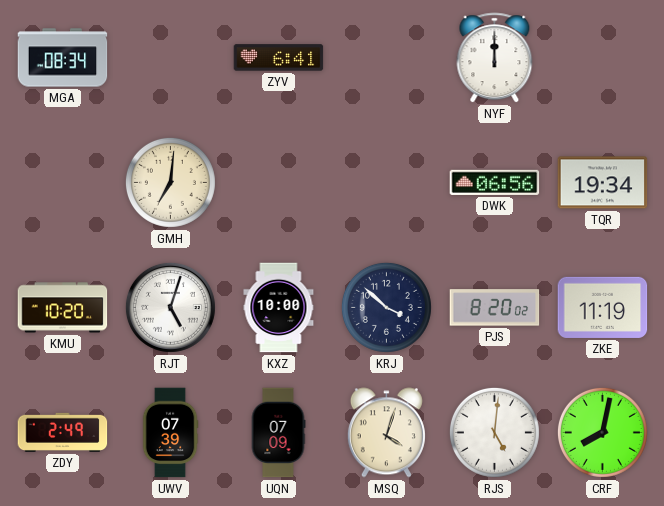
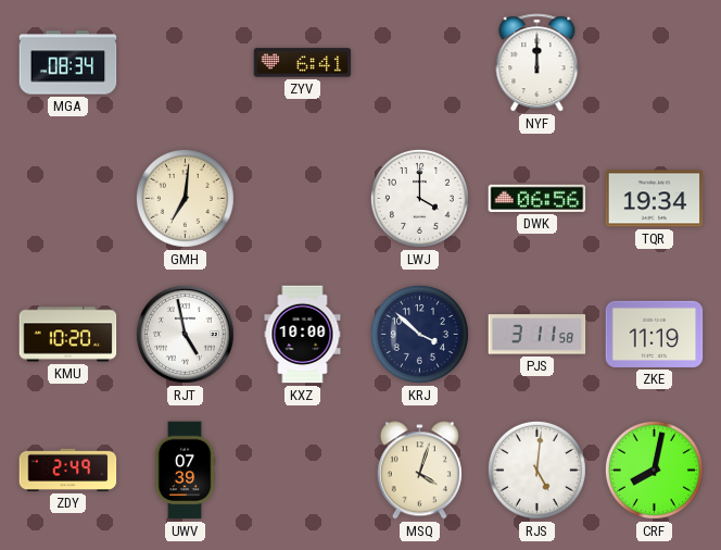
LWJ: none -> 4:00
RJT: 5:03 -> 4:58
PJS: 8:20 -> 3:11
UQN: 07:09 -> none
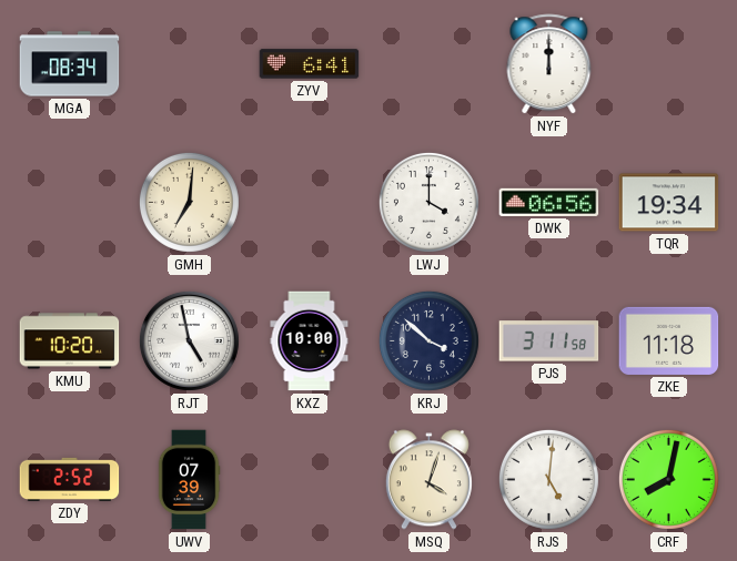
ZKE: 11:19 -> 11:18
ZDY: 2:49 -> 2:52
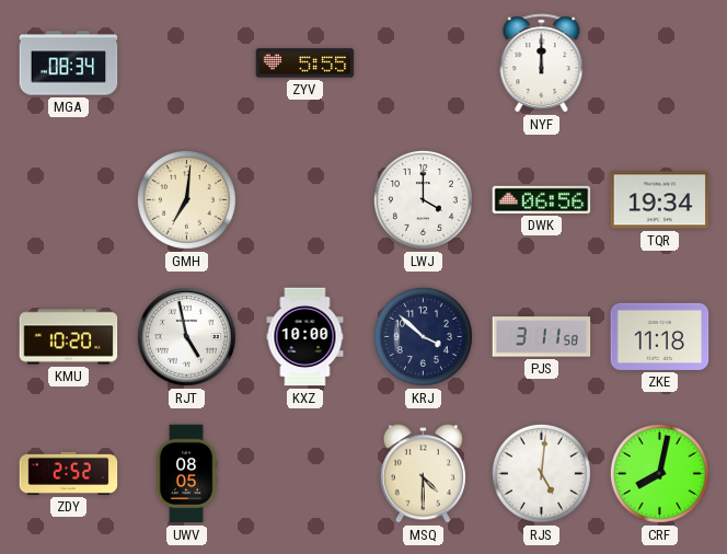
ZYV: 6:41 -> 5:55
UWV: 07:39 -> 08:05
MSQ: 4:03 -> 4:30
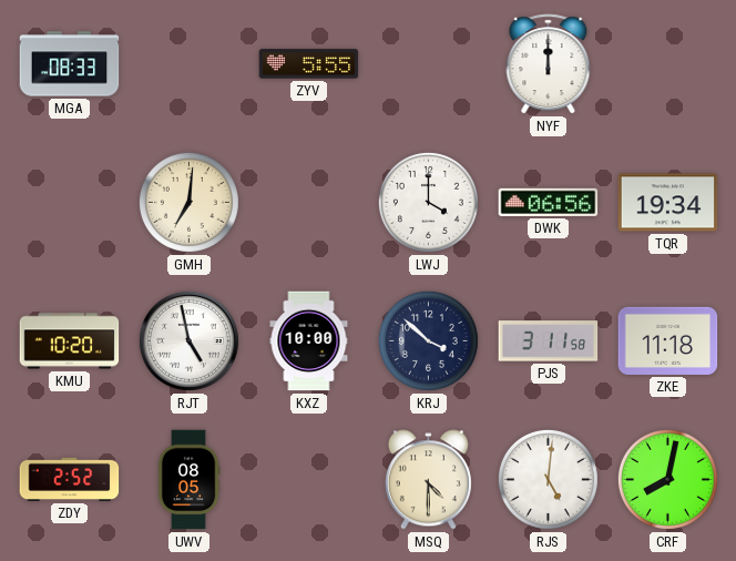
MGA: 08:34 -> 08:33
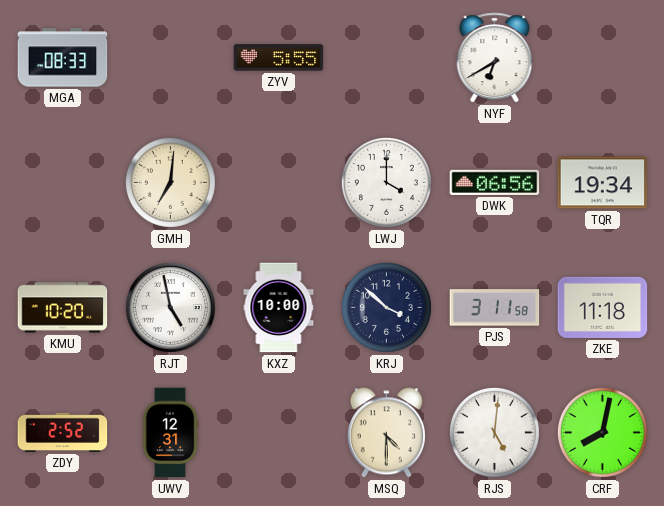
NYF: 12:00 -> 6:40
UWV: 08:05 -> 12:31
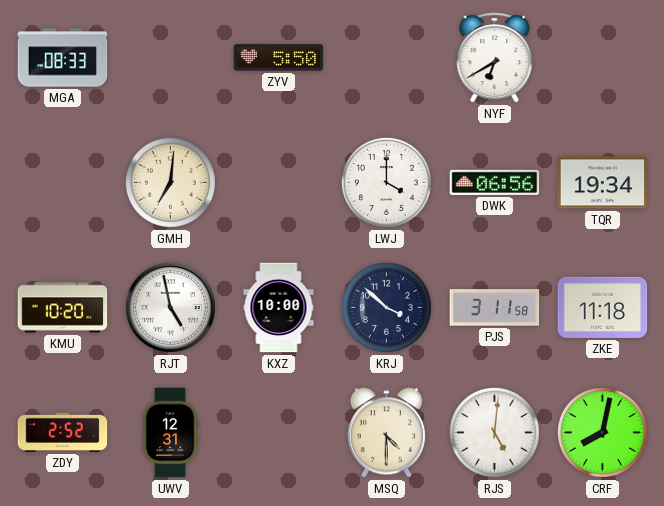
ZYV: 5:55 -> 5:50
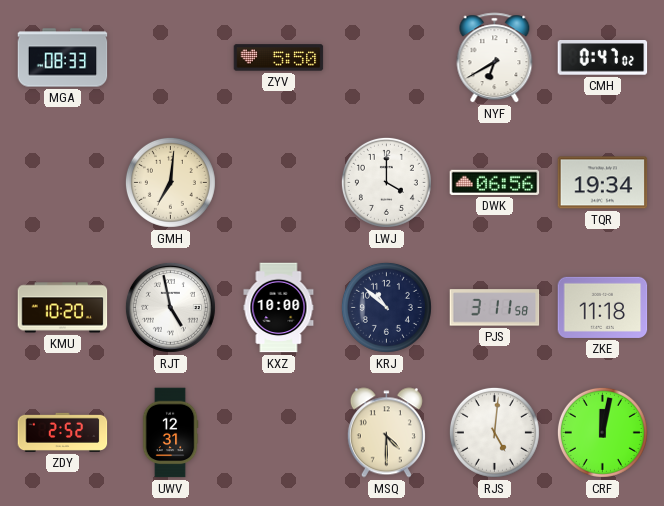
CMH: none -> 0:47
KRJ: 3:52 -> 10:52
CRF: 8:02 -> 12:02
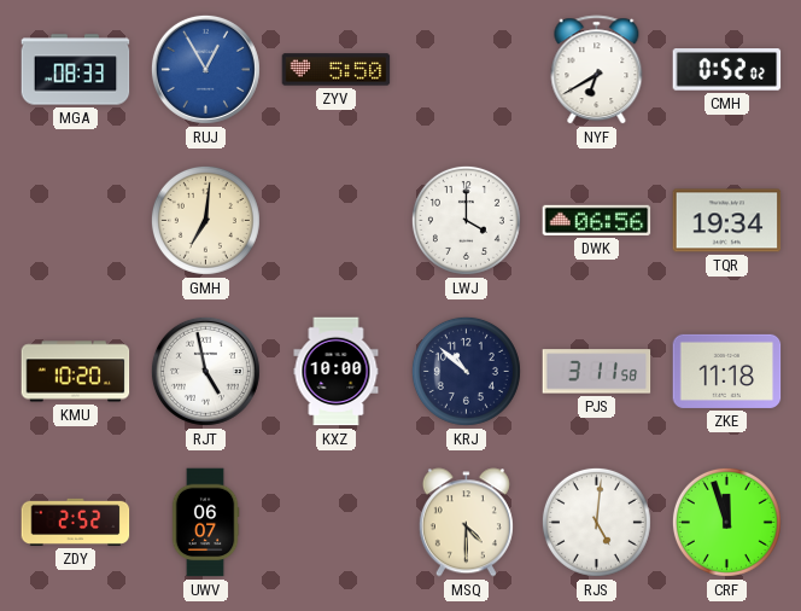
RUJ: none -> 12:55
CMH: 0:47 -> 0:52
UWV: 12:31 -> 06:07
CRF: 12:02 -> 11:57
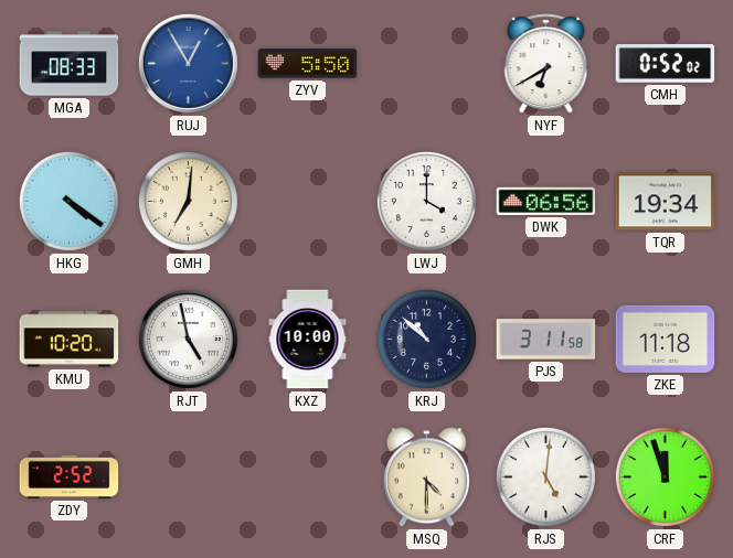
HKG: none -> 4:21
UWV: 06:07 -> none
